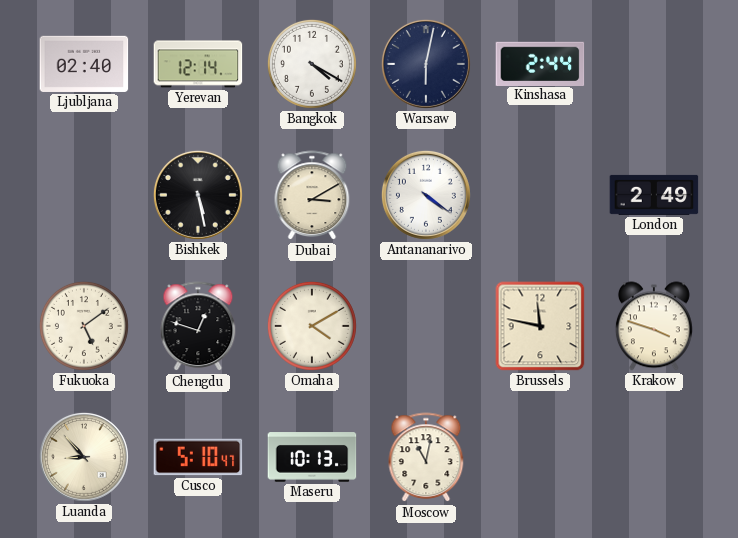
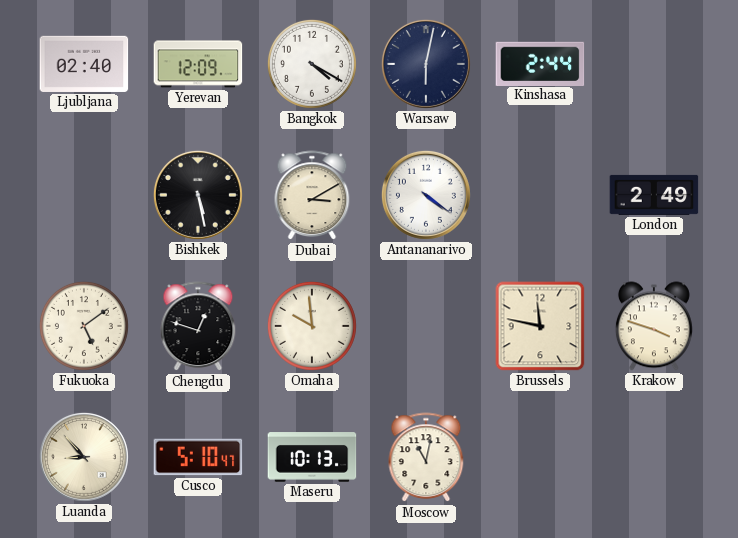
Yerevan: 12:14 -> 12:09
Omaha: 4:10 -> 9:59
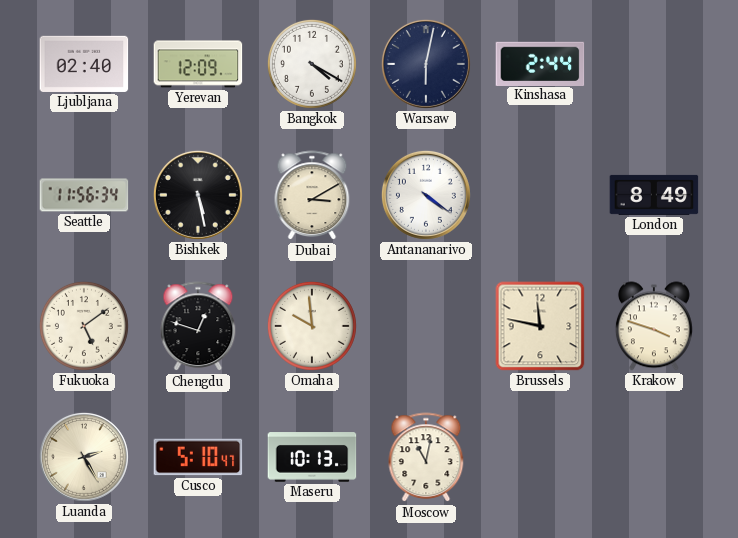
Seattle: none -> 11:56
London: 2:49 -> 8:49
Luanda: 8:53 -> 2:25
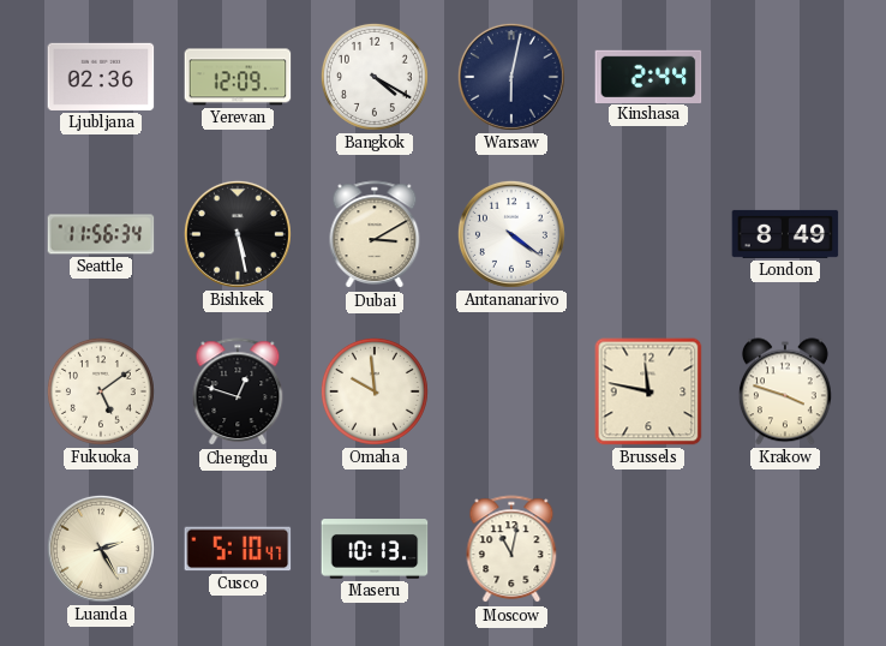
Ljubljana: 02:40 -> 02:36
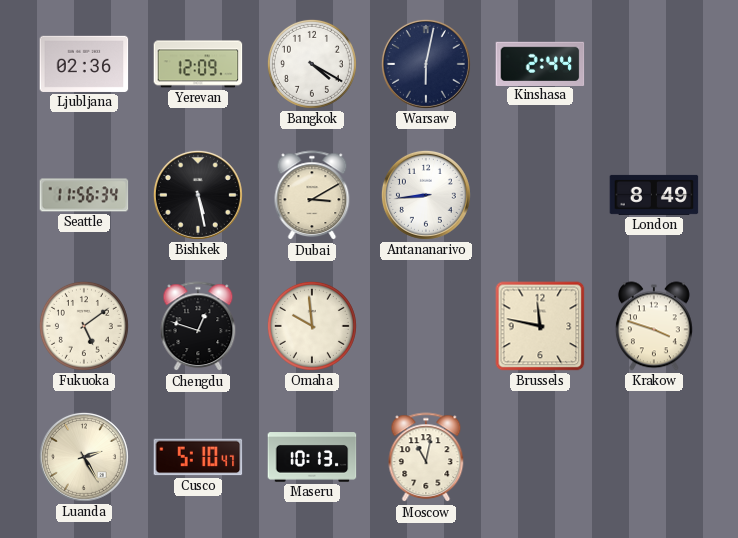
Antananarivo: 4:21 -> 8:44
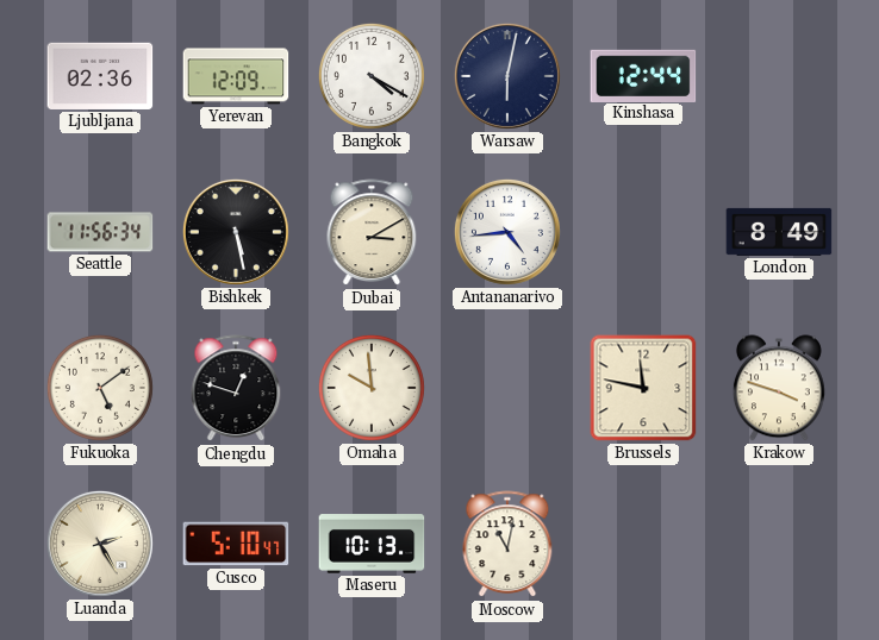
Kinshasa: 2:44 -> 12:44
Antananarivo: 8:44 -> 4:44
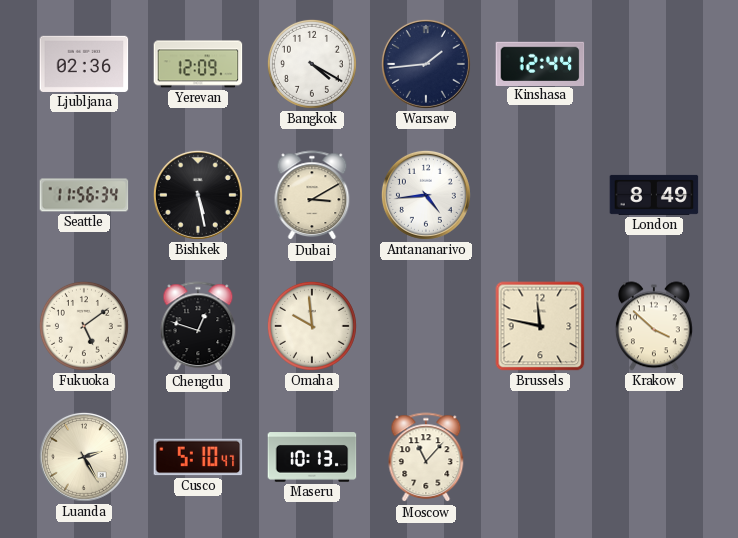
Warsaw: 6:02 -> 1:44
Krakow: 3:48 -> 3:52
Moscow: 11:02 -> 11:07
